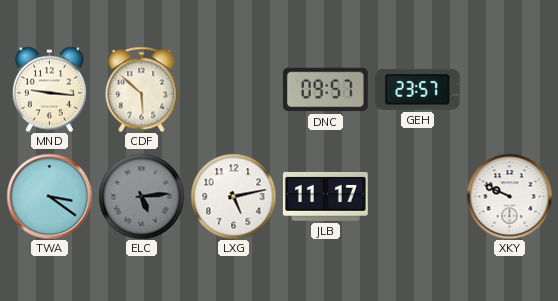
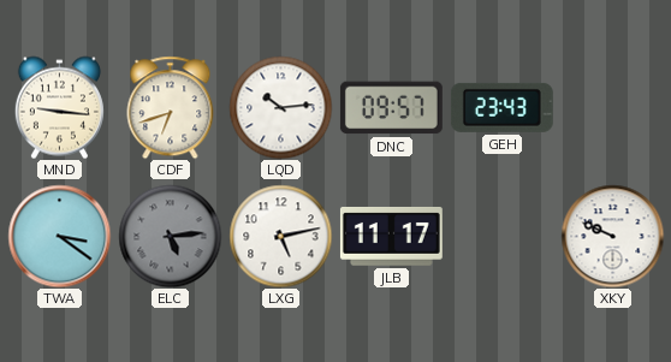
CDF: 5:52 -> 6:42
LQD: none -> 10:14
GEH: 23:57 -> 23:43
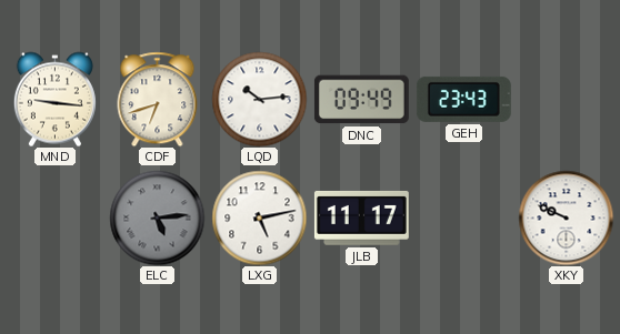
DNC: 09:57 -> 09:49
TWA: 3:21 -> none
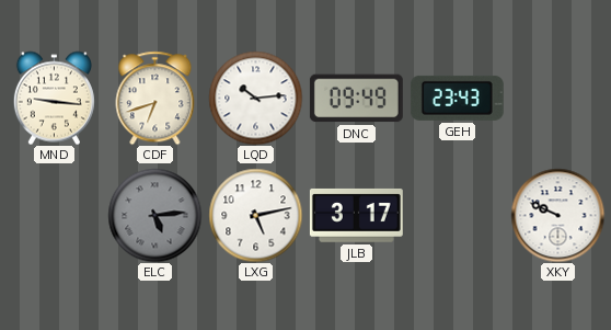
JLB: 11:17 -> 3:17
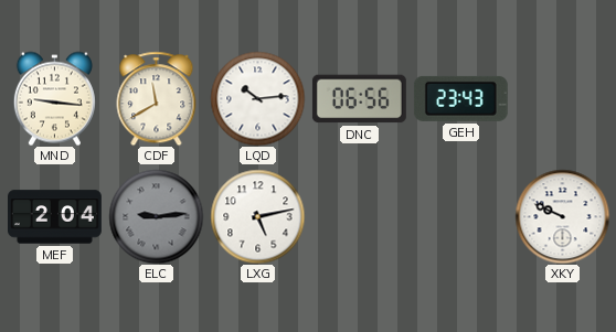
CDF: 6:42 -> 11:40
DNC: 09:49 -> 06:56
MEF: none -> 2:04
ELC: 5:14 -> 9:14
JLB: 3:17 -> none
